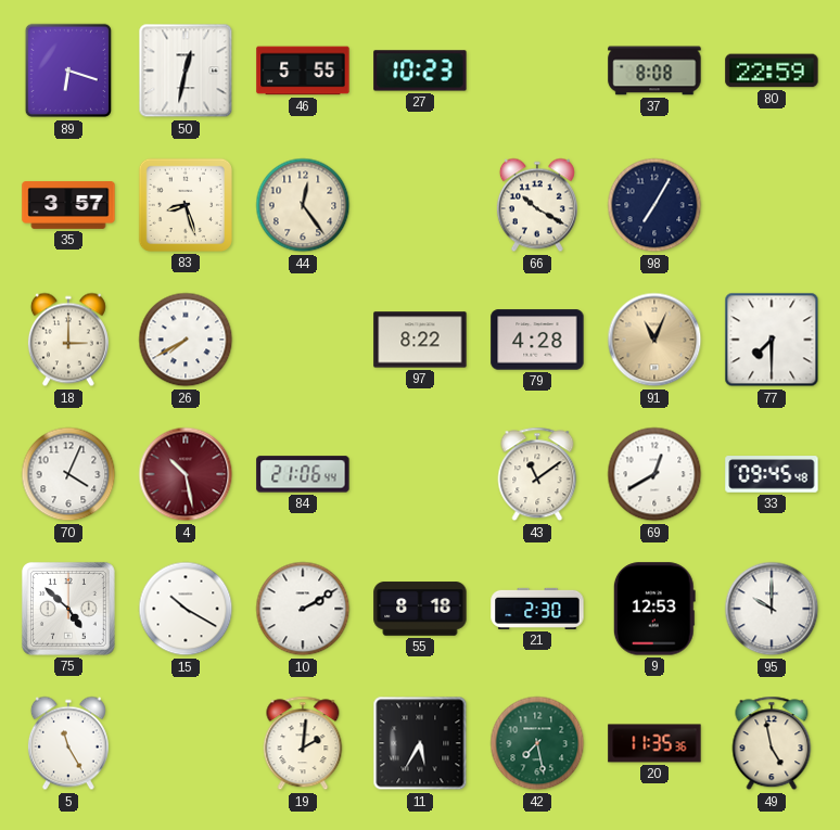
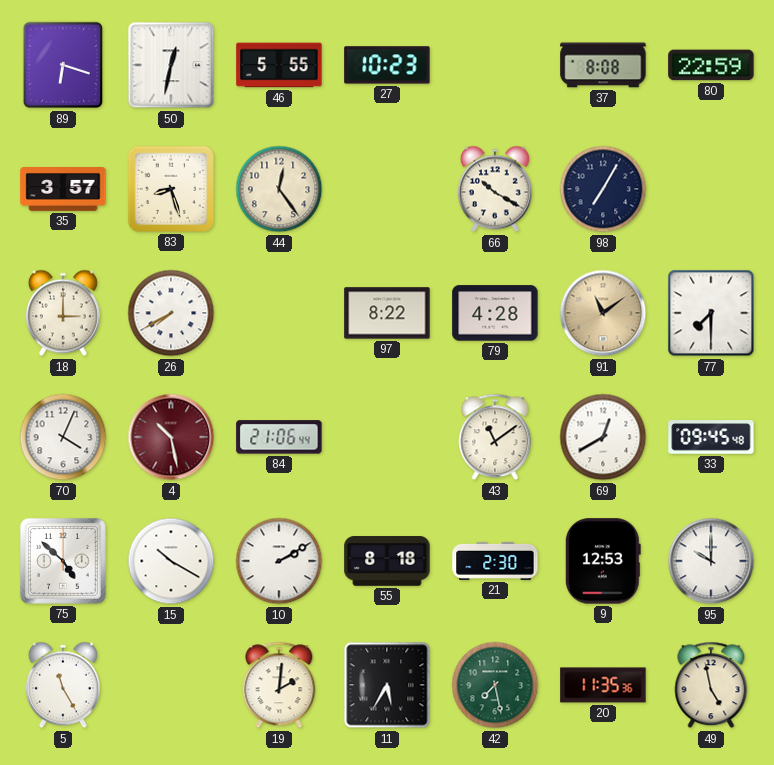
91: 11:04 -> 11:09
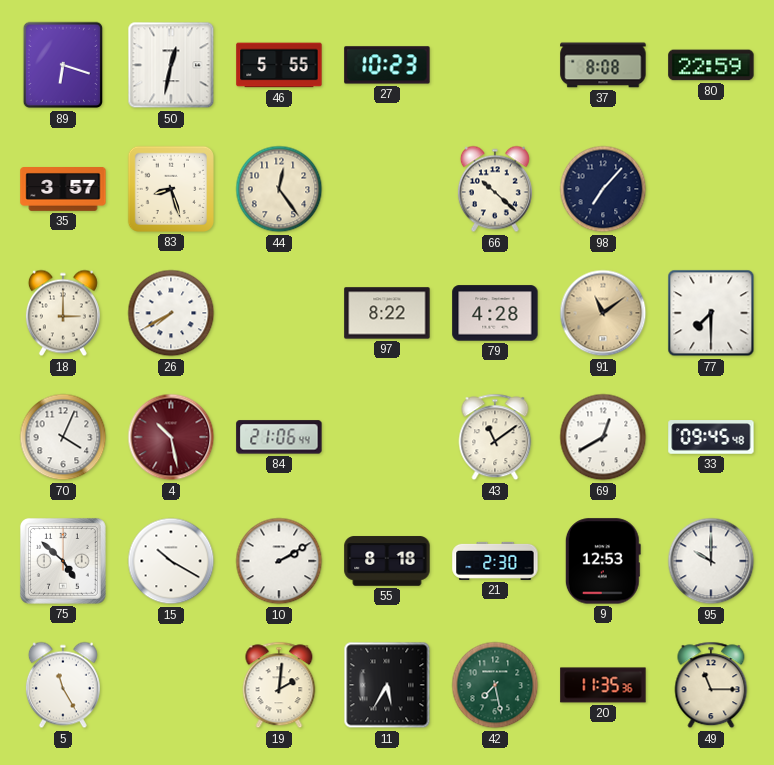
66: 10:20 -> 10:22
98: 7:05 -> 7:07
49: 4:58 -> 11:15
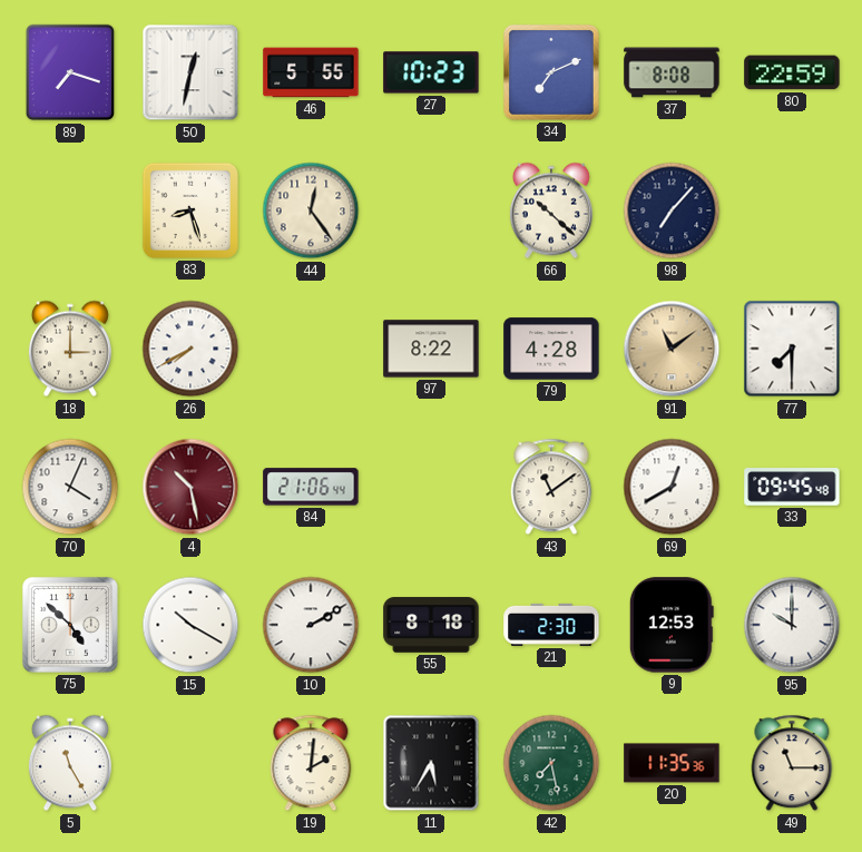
89: 6:18 -> 7:18
34: none -> 7:11
35: 3:57 -> none
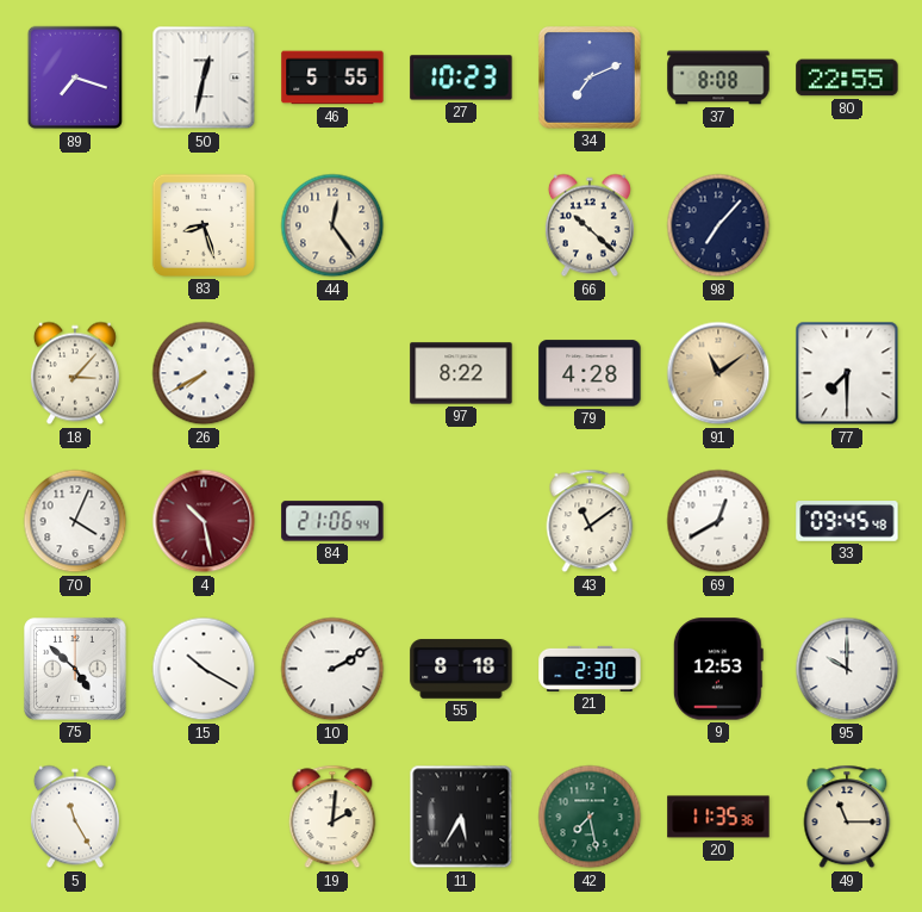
80: 22:59 -> 22:55
18: 3:00 -> 3:07
